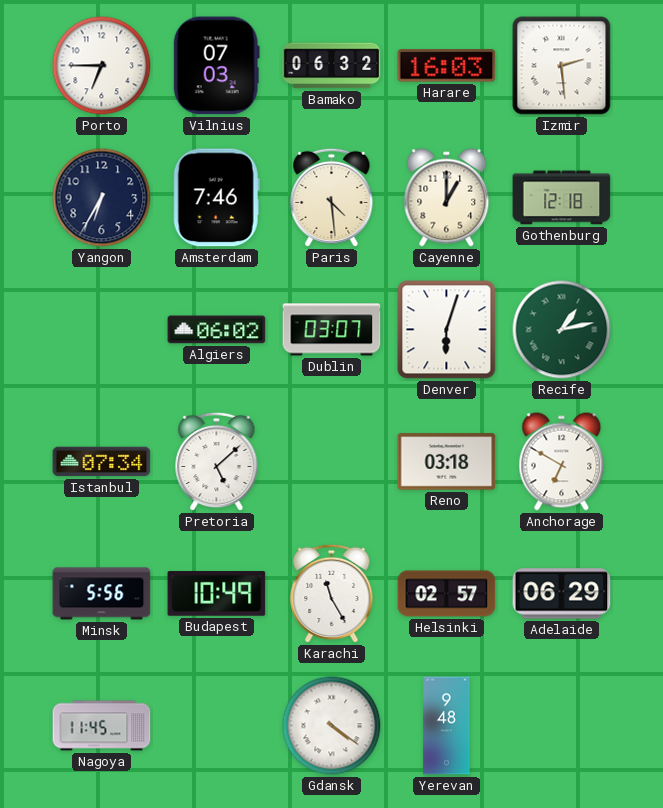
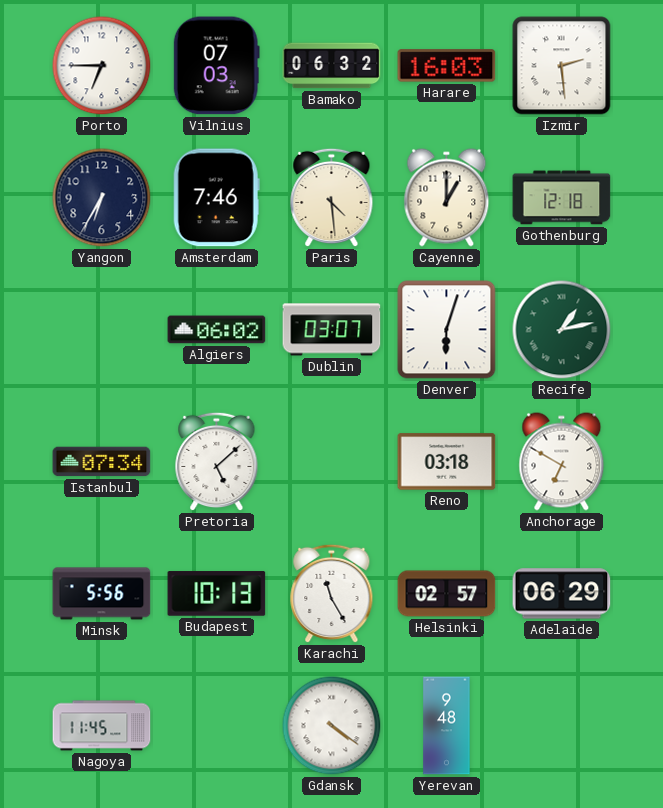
Budapest: 10:49 -> 10:13
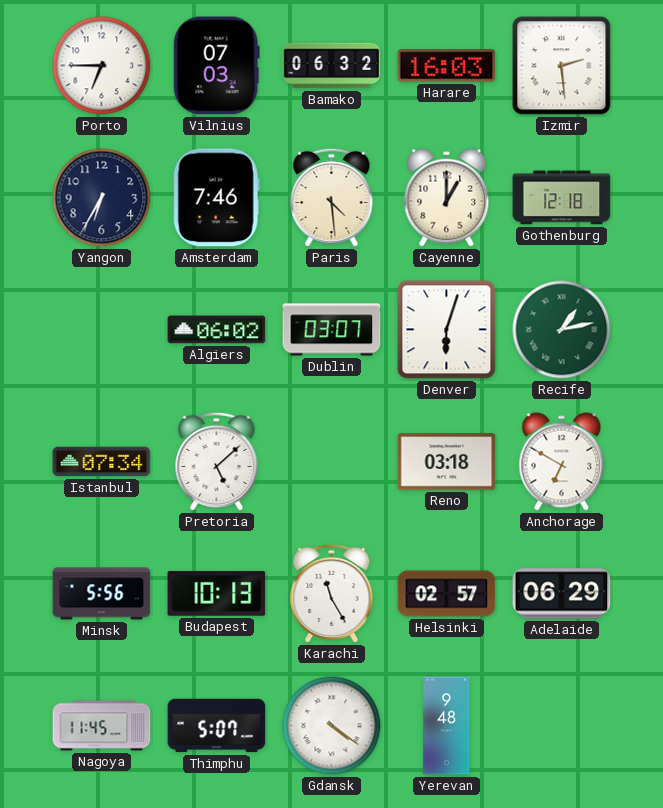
Thimphu: none -> 5:07
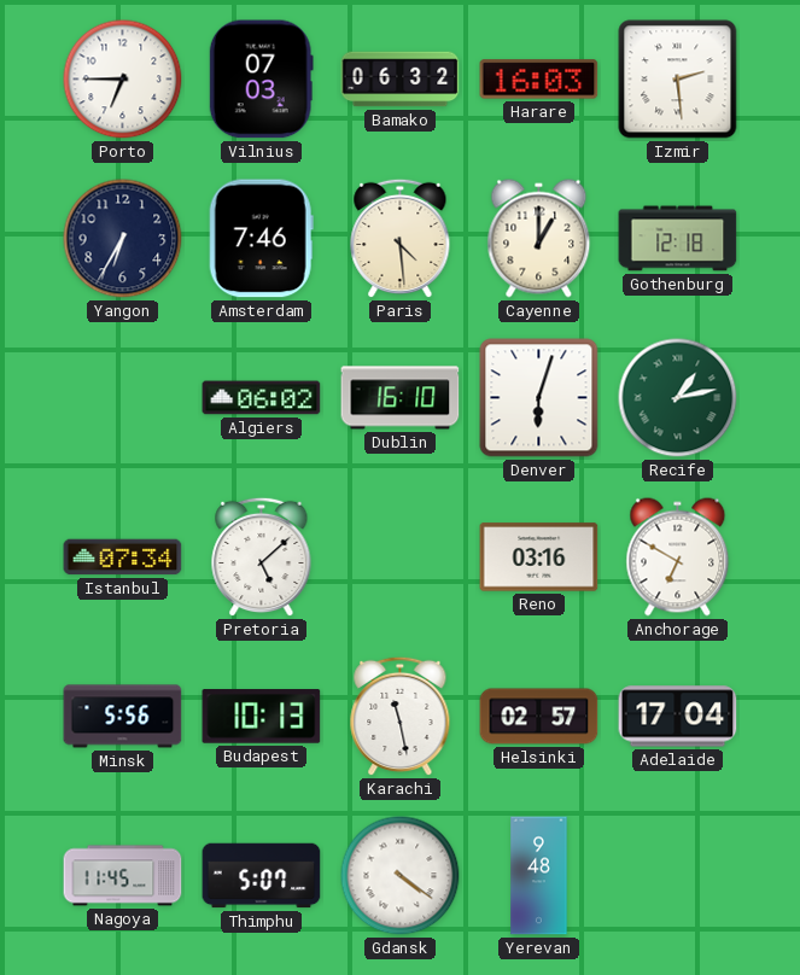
Dublin: 03:07 -> 16:10
Reno: 03:18 -> 03:16
Karachi: 11:25 -> 11:28
Adelaide: 06:29 -> 17:04
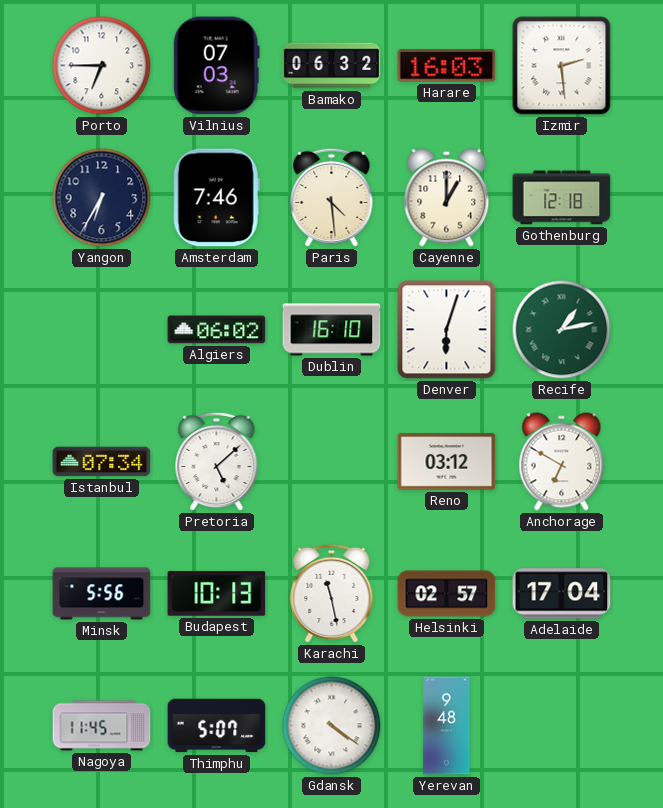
Reno: 03:16 -> 03:12
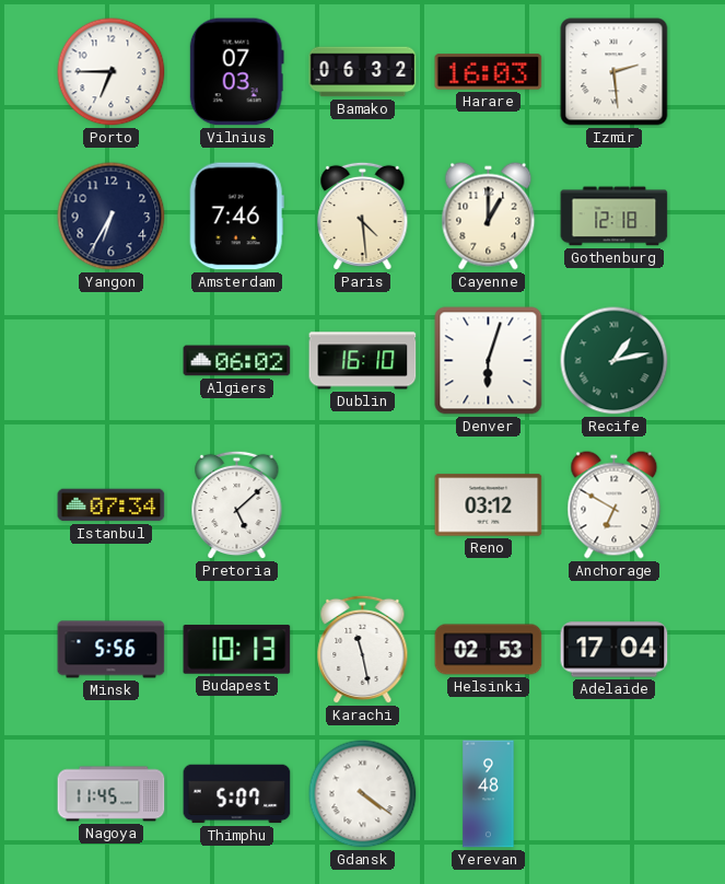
Helsinki: 02:57 -> 02:53
